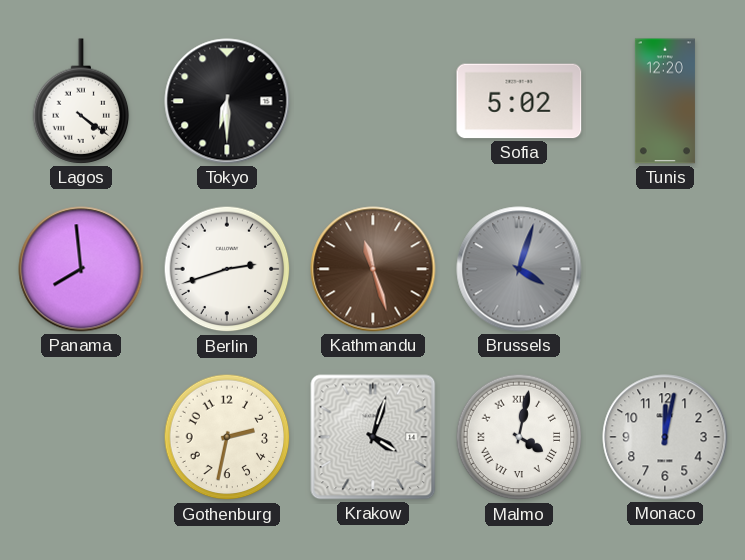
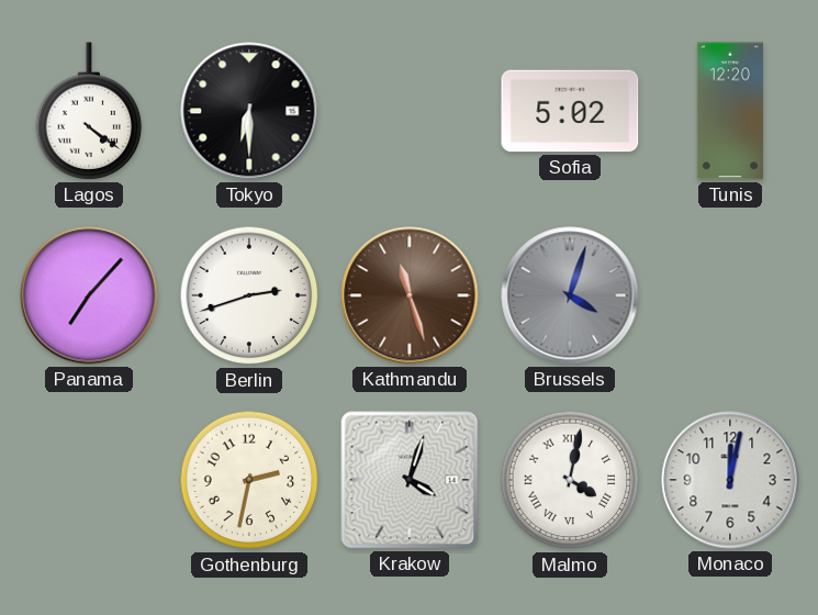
Panama: 7:59 -> 7:07
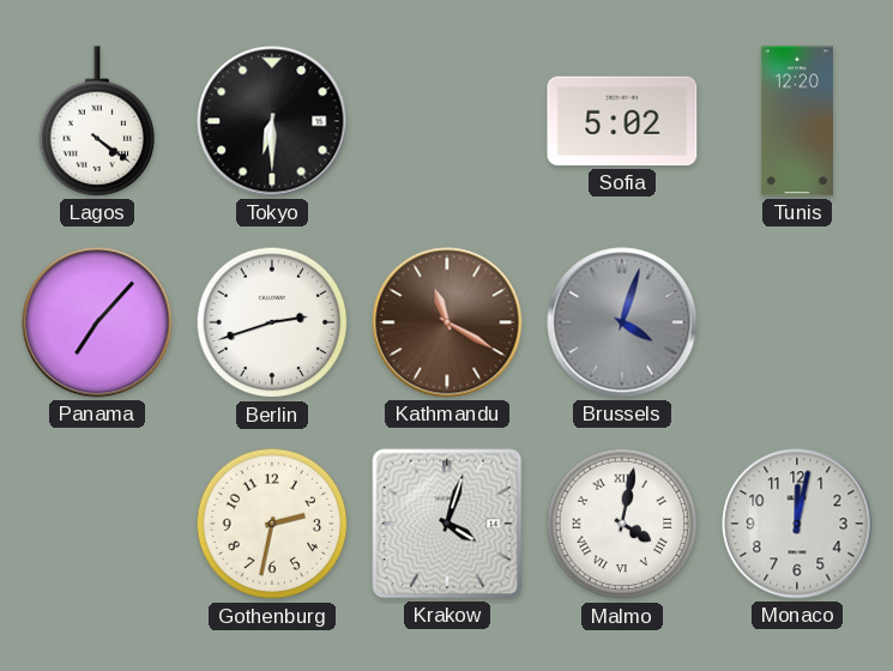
Kathmandu: 11:27 -> 11:20
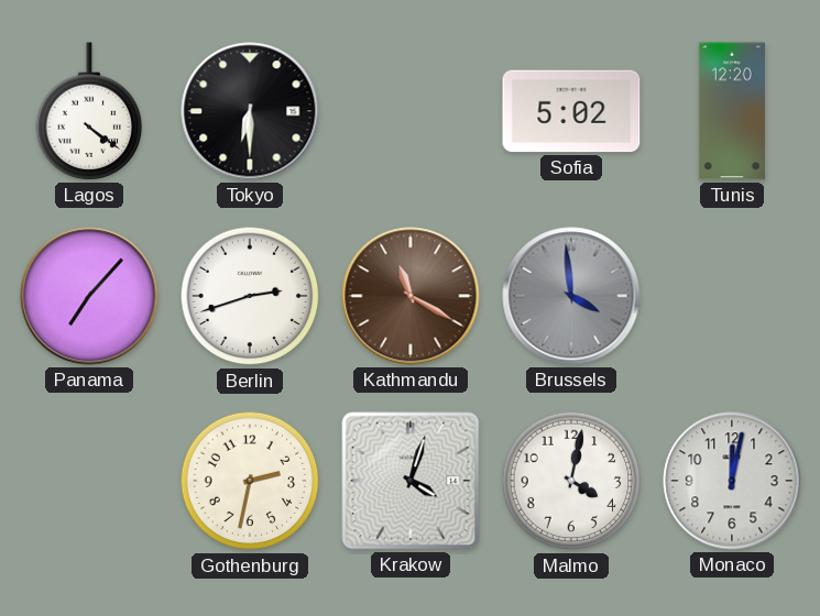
Brussels: 4:03 -> 3:59
Malmo numerals: Roman -> Arabic
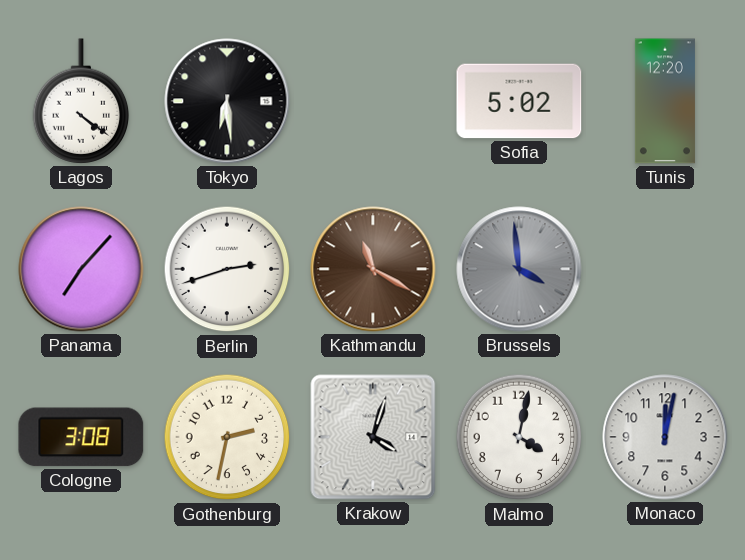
Tokyo: 6:30 -> 6:29
Cologne: none -> 3:08
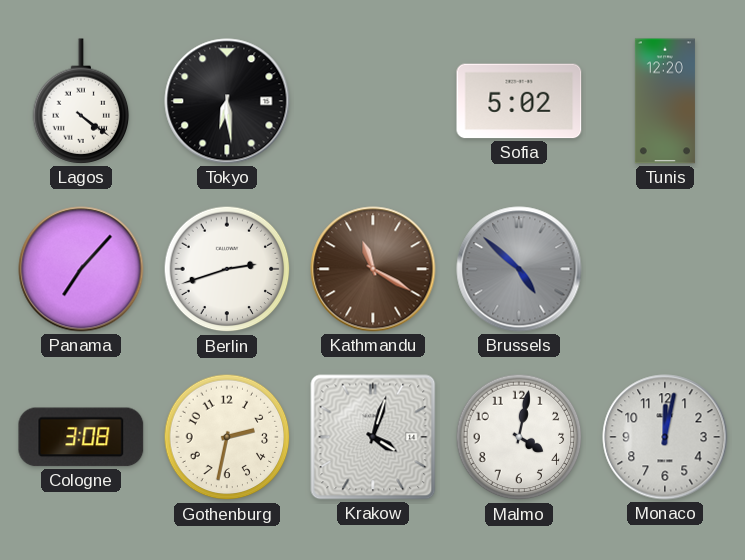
Brussels: 3:59 -> 4:52
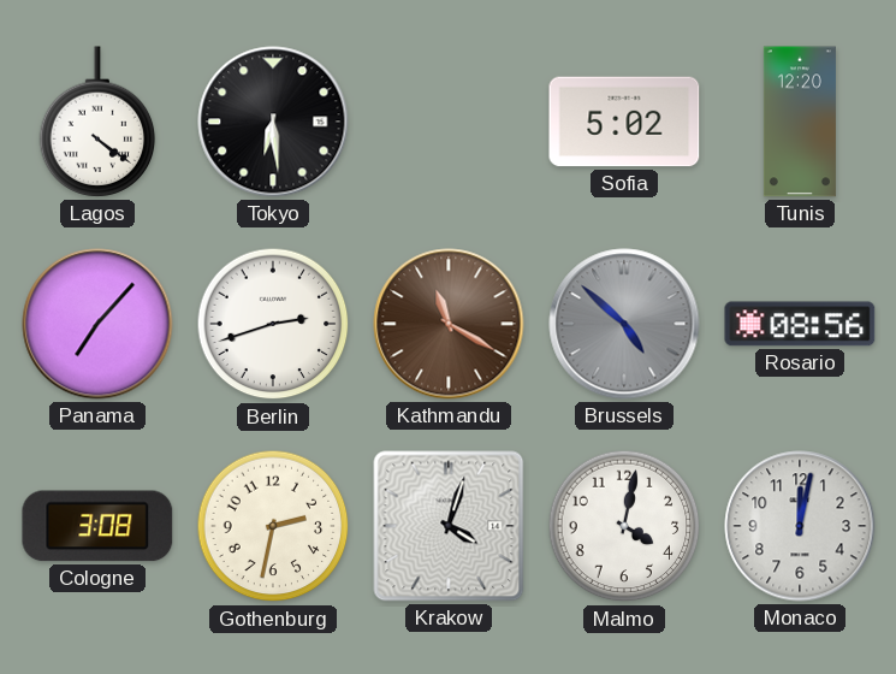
Rosario: none -> 08:56
